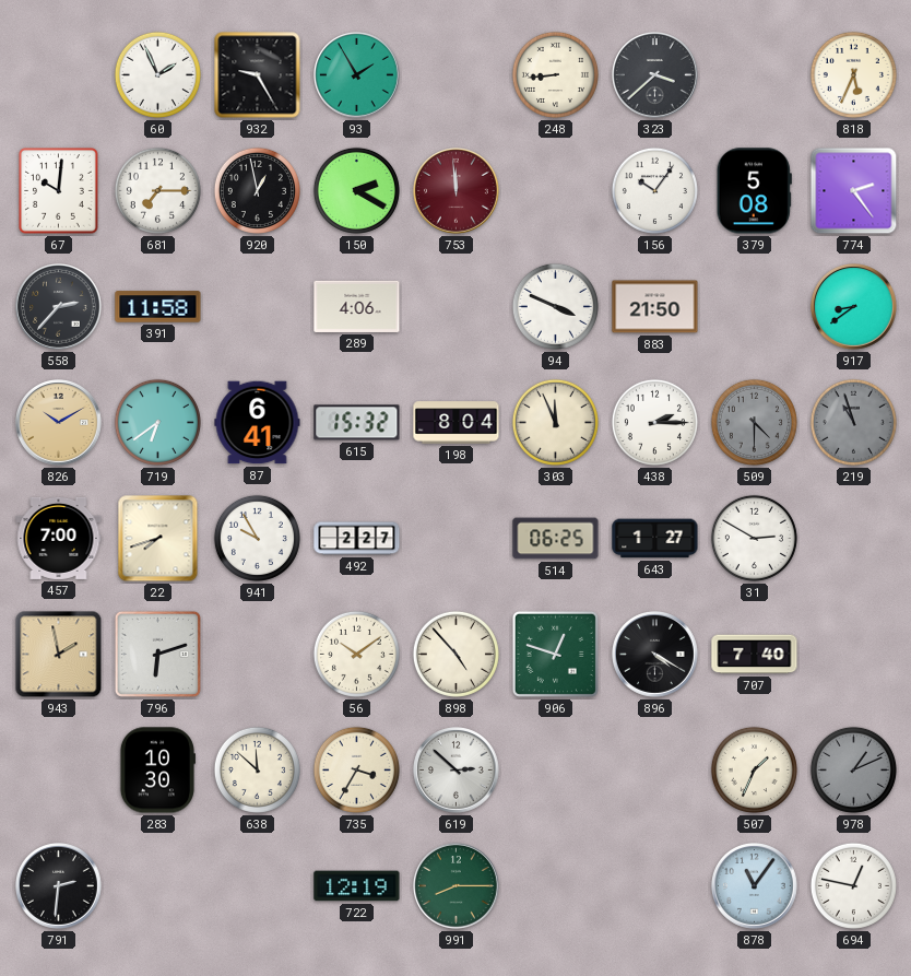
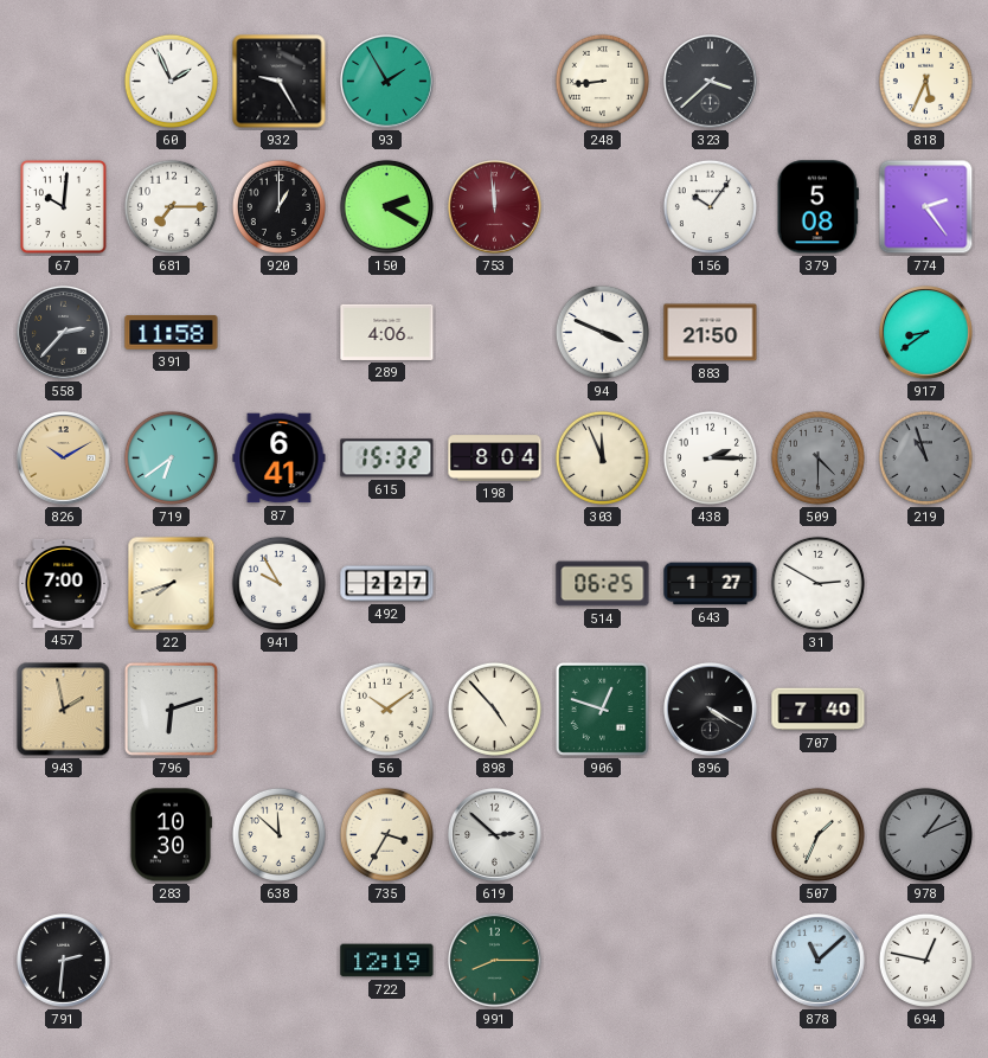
920: 12:58 -> 1:00
878: 11:06 -> 11:08
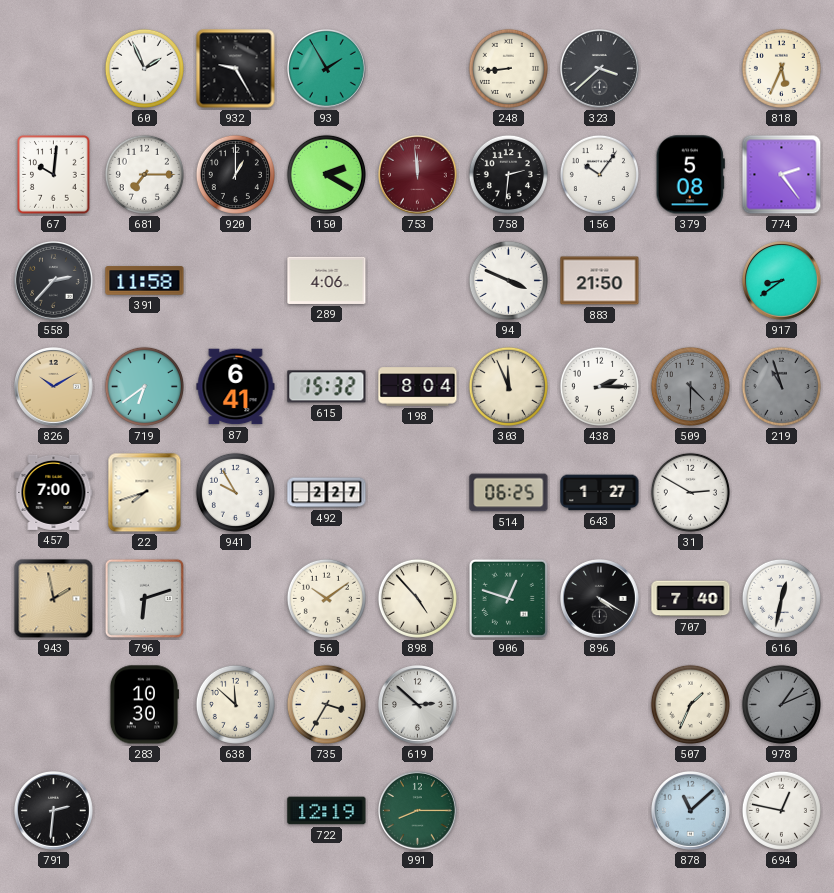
758: none -> 2:31
616: none -> 12:32
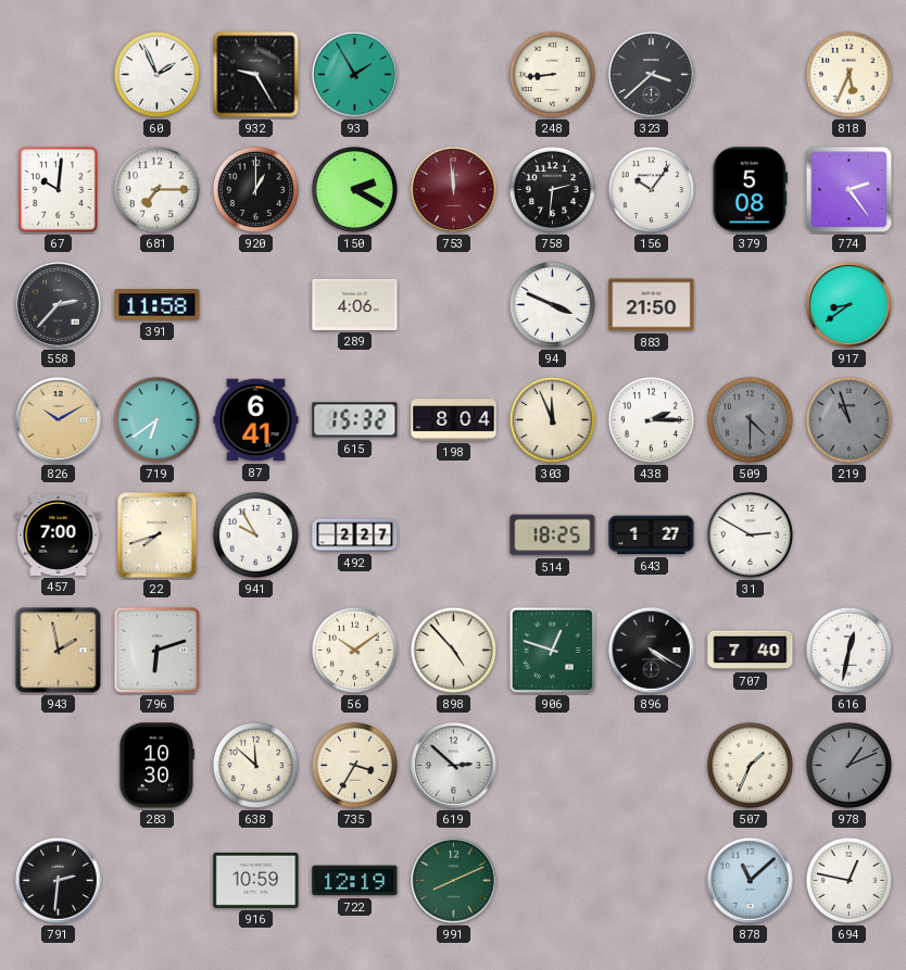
514: 06:25 -> 18:25
916: none -> 10:59
991: 8:15 -> 8:11
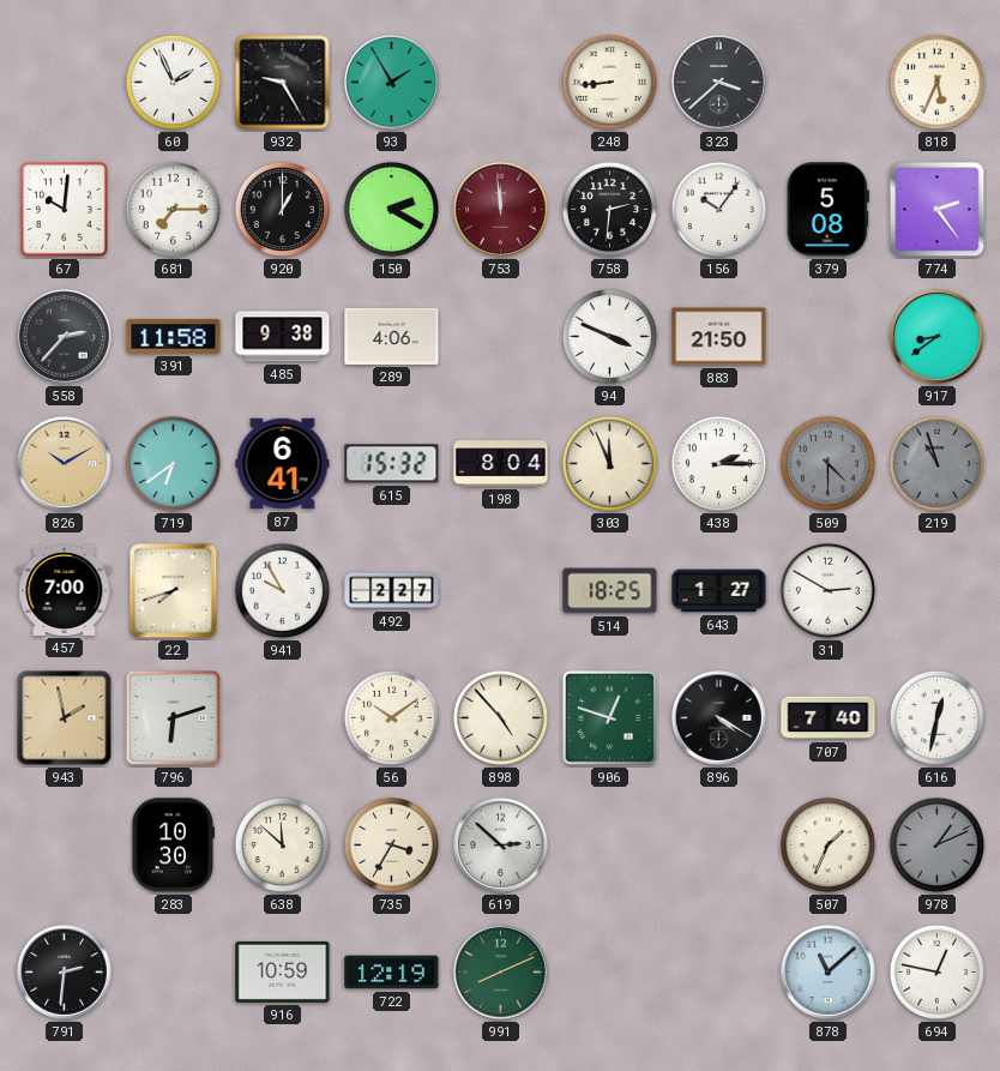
485: none -> 9:38
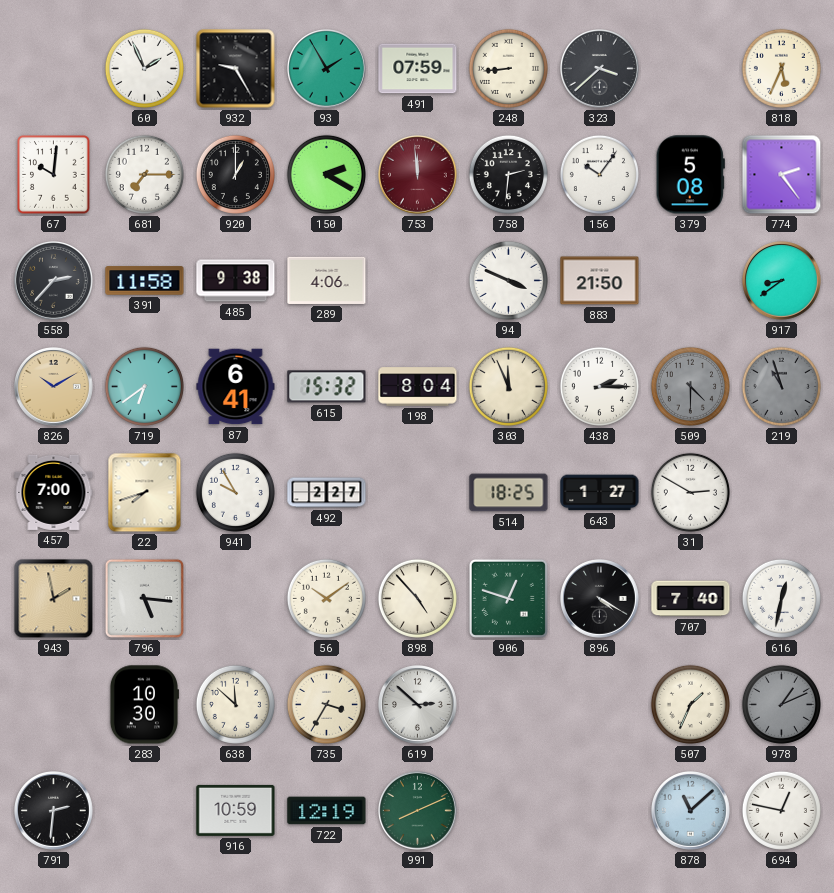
491: none -> 07:59
796: 6:12 -> 5:16
